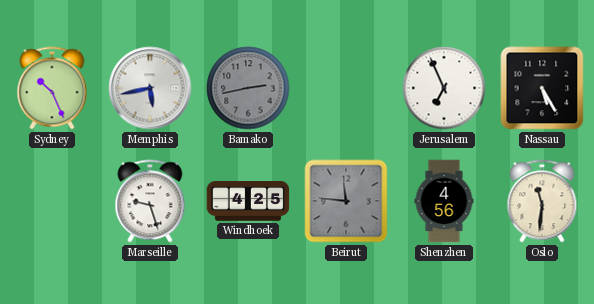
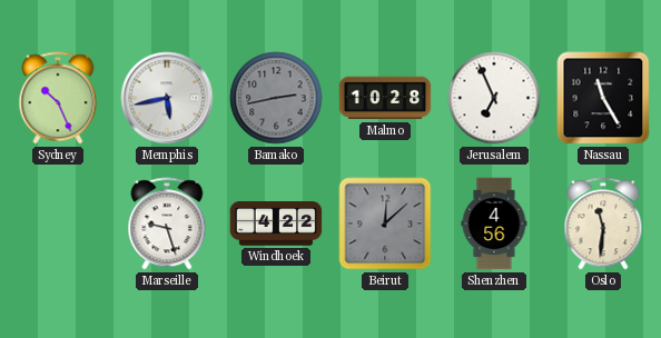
Malmo: none -> 10:28
Nassau: 5:25 -> 11:25
Windhoek: 4:25 -> 4:22
Beirut: 11:46 -> 12:08
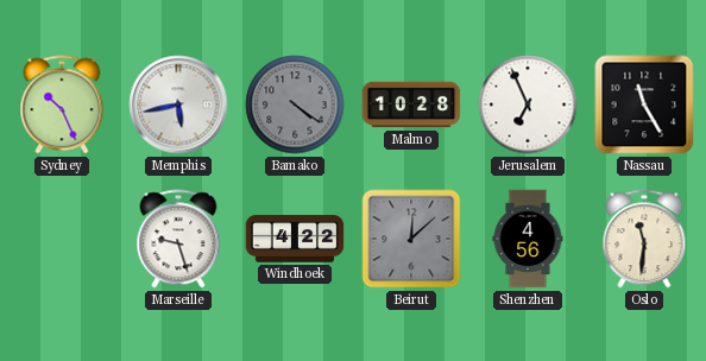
Bamako: 2:43 -> 4:21
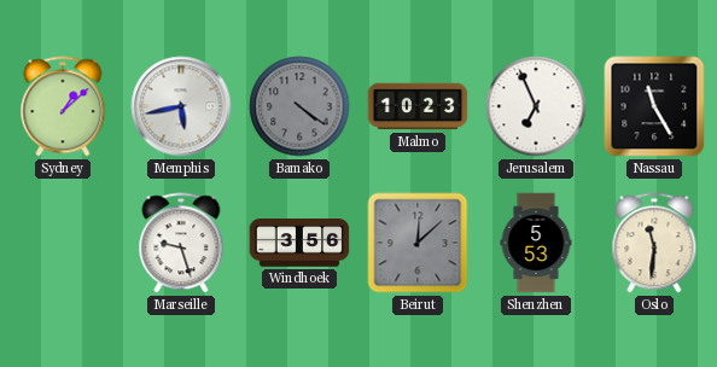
Sydney: 10:26 -> 1:08
Malmo: 10:28 -> 10:23
Windhoek: 4:22 -> 3:56
Shenzhen: 4:56 -> 5:53
